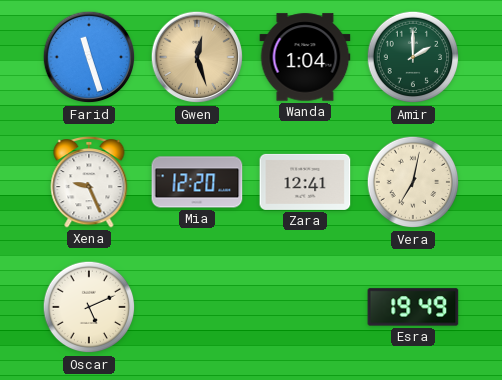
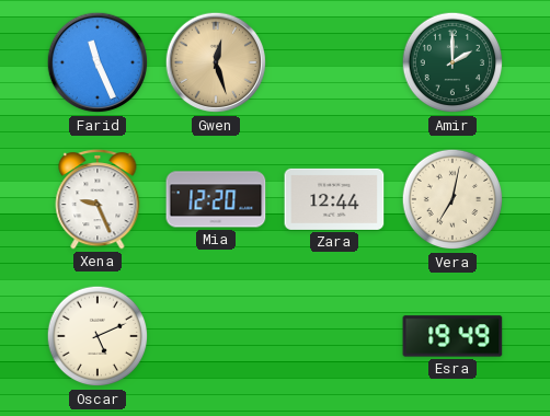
Farid: 11:27 -> 11:26
Wanda: 1:04 -> none
Zara: 12:41 -> 12:44
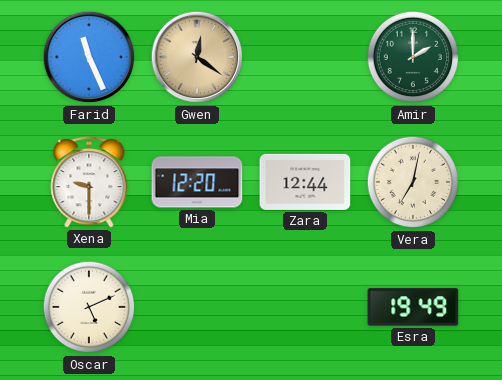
Gwen: 12:27 -> 12:21
Xena: 9:26 -> 9:30
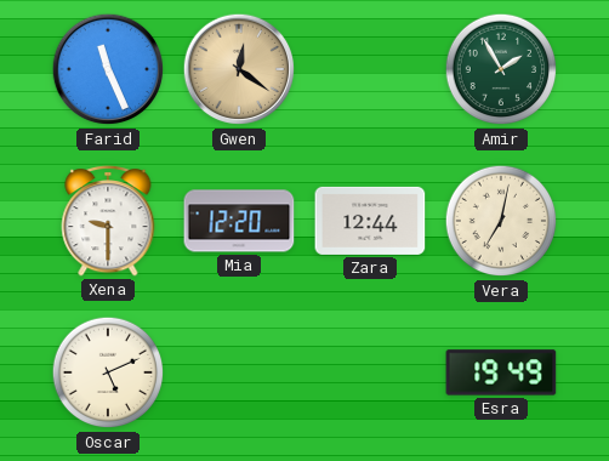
Amir: 2:00 -> 1:55
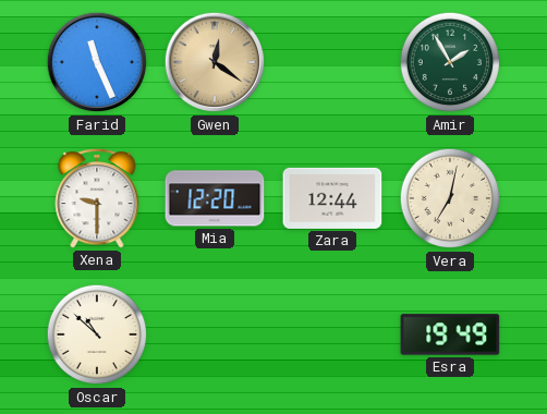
Oscar: 5:11 -> 10:52
